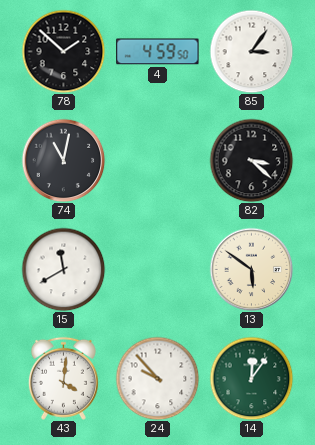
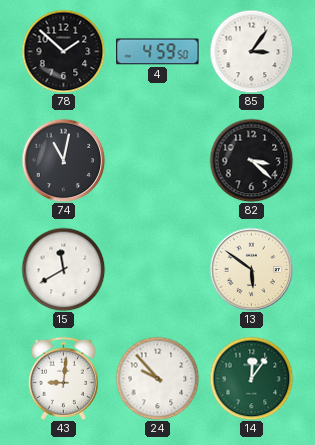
43: 4:01 -> 9:01
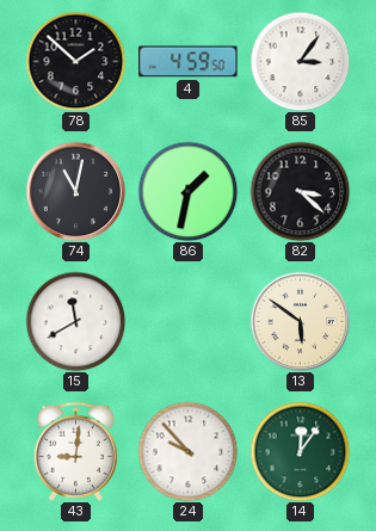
86: none -> 1:32
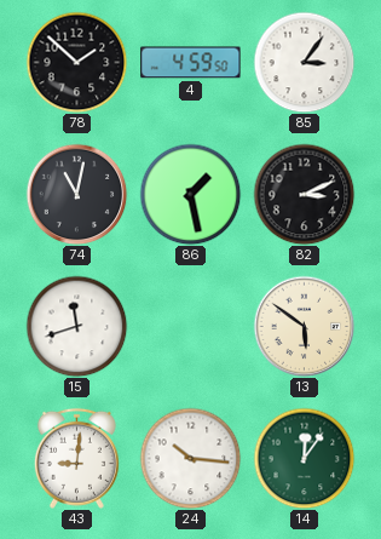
86: 1:32 -> 1:28
82: 3:22 -> 3:11
15: 11:40 -> 11:42
24: 9:53 -> 10:16
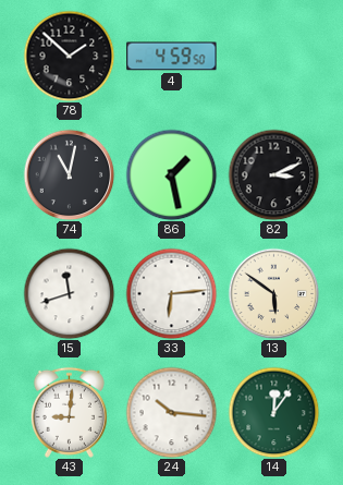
85: 3:06 -> none
33: none -> 6:14
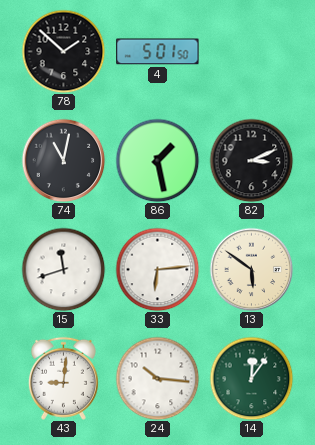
4: 4:59 -> 5:01
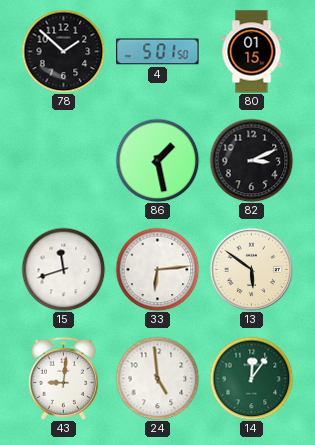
80: none -> 01:15
74: 11:02 -> none
24: 10:16 -> 4:59
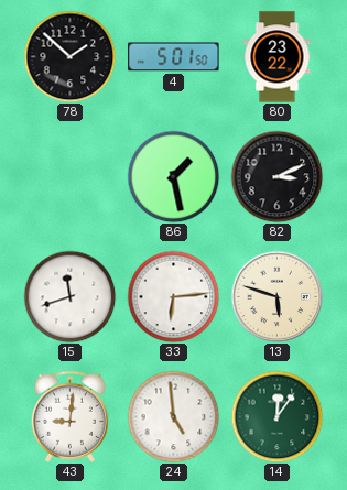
80: 01:15 -> 23:22
13: 5:51 -> 5:48
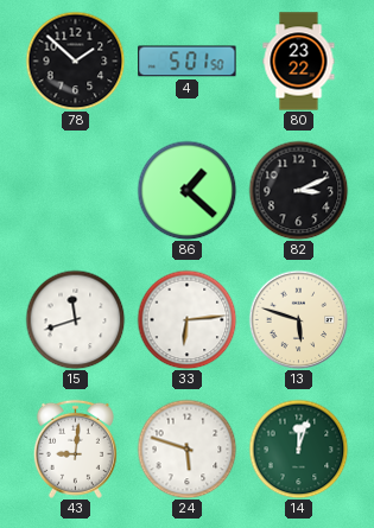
86: 1:28 -> 1:22
24: 4:59 -> 5:48
14: 12:06 -> 12:03
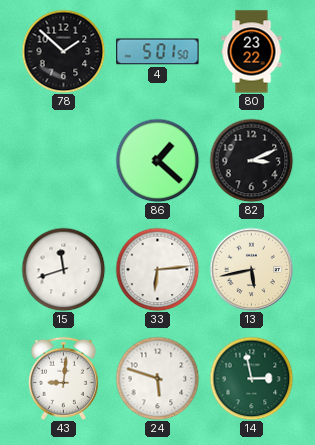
13: 5:48 -> 5:43
14: 12:03 -> 2:58
